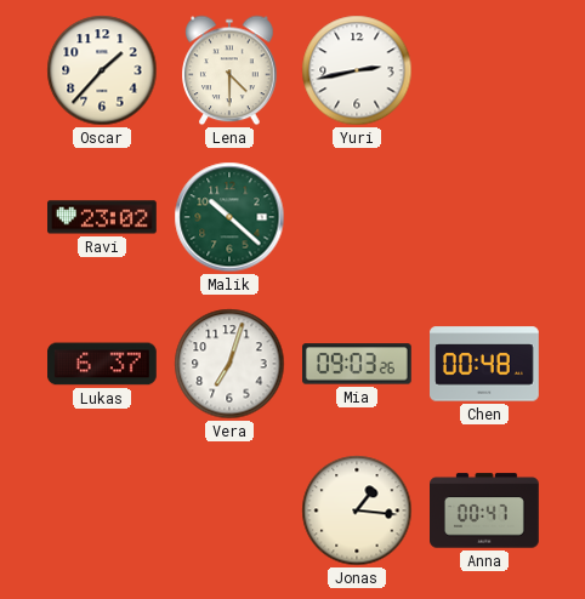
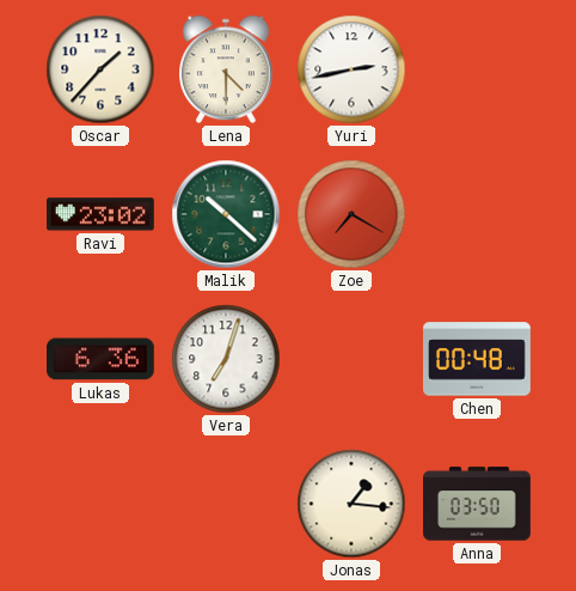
Zoe: none -> 7:20
Lukas: 6:37 -> 6:36
Mia: 09:03 -> none
Anna: 00:47 -> 03:50
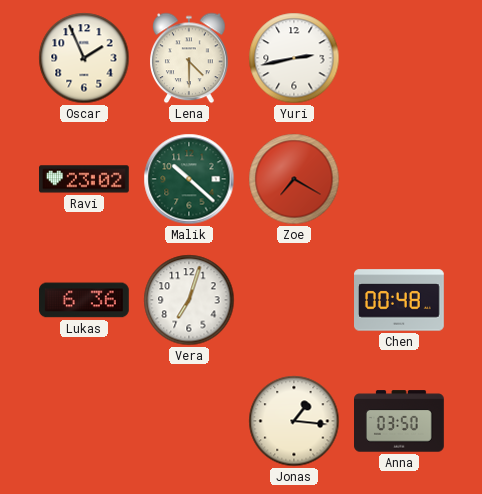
Oscar: 1:37 -> 1:56
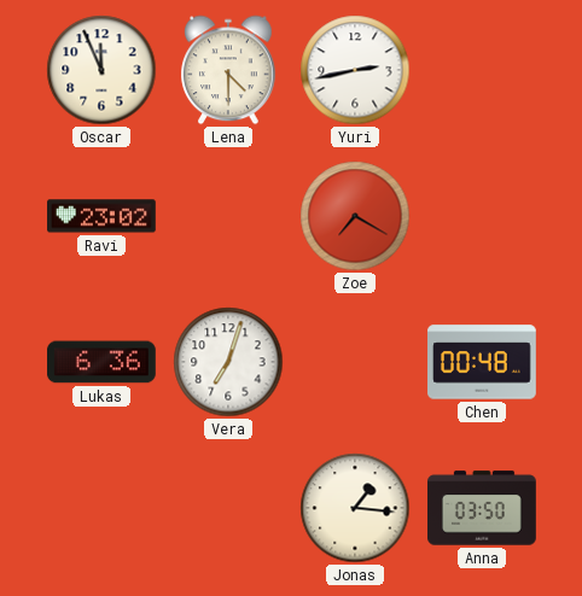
Oscar: 1:56 -> 11:56
Malik: 10:22 -> none
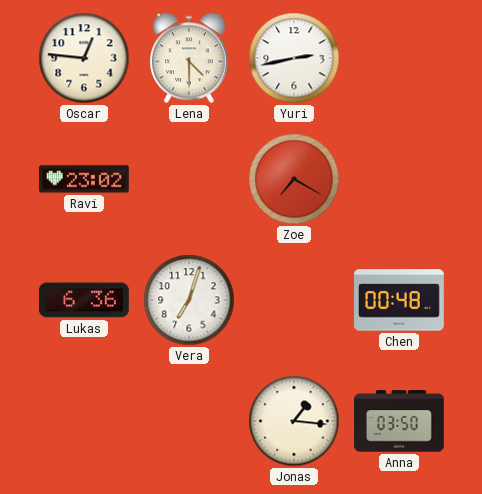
Oscar: 11:56 -> 12:46
